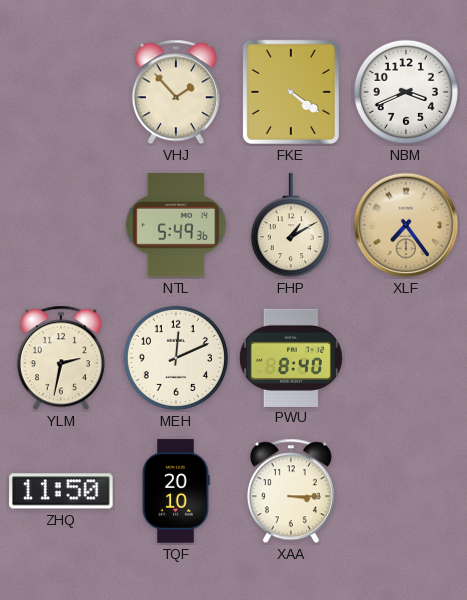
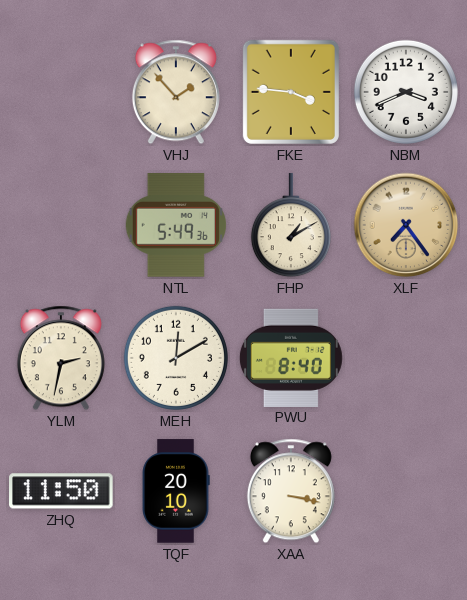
FKE: 4:21 -> 3:46
MEH: 12:11 -> 12:10
XAA: 3:15 -> 3:17
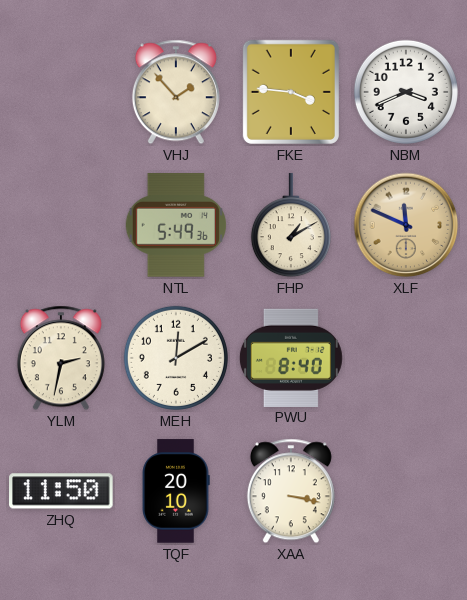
XLF: 7:24 -> 11:49
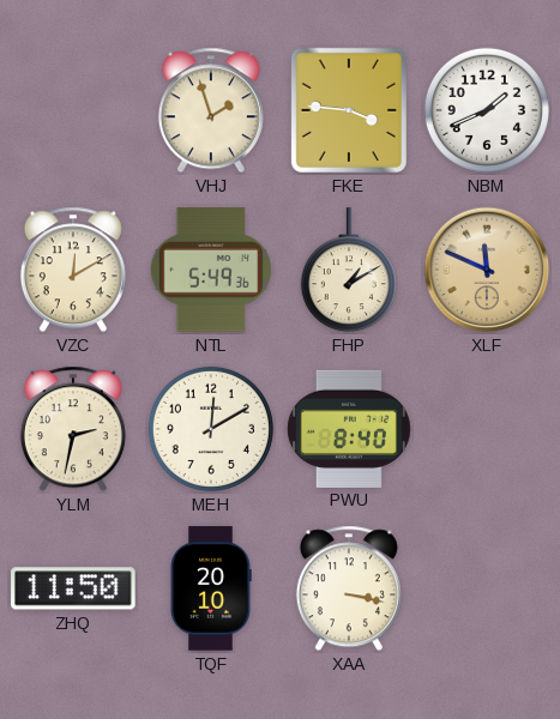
VHJ: 1:53 -> 1:57
NBM: 3:41 -> 1:41
VZC: none -> 12:10
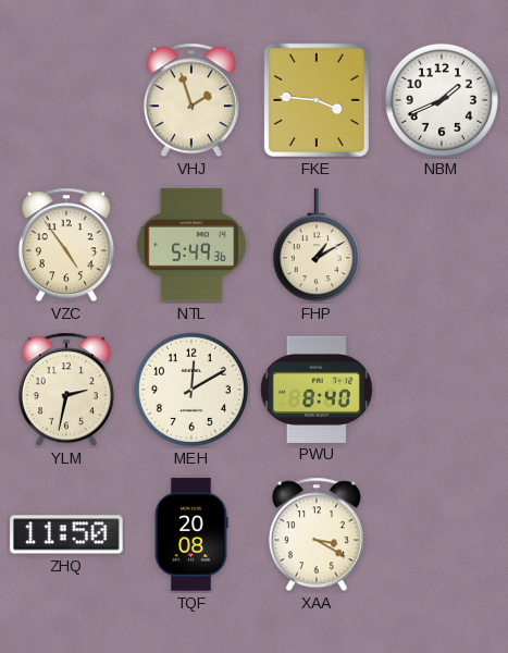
VZC: 12:10 -> 4:54
XLF: 11:49 -> none
TQF: 20:10 -> 20:08
XAA: 3:17 -> 3:20
